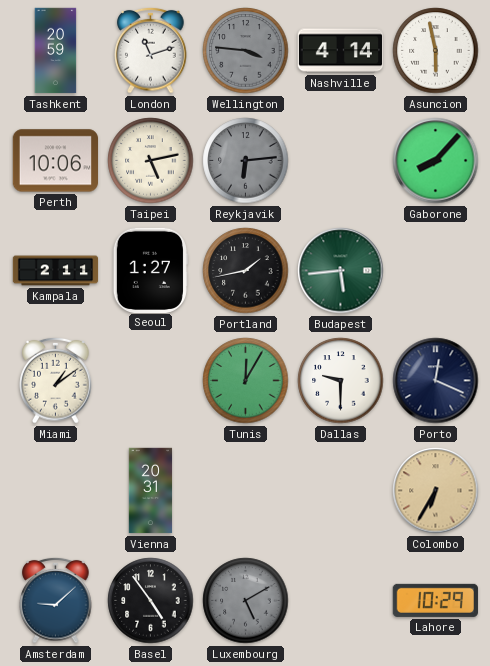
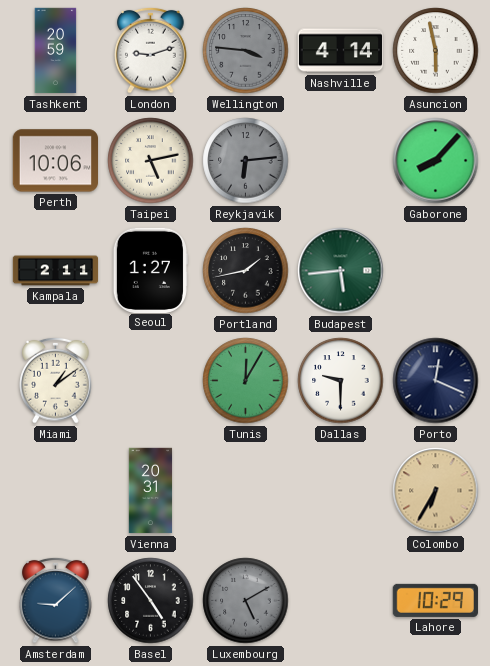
London: 11:12 -> 9:12
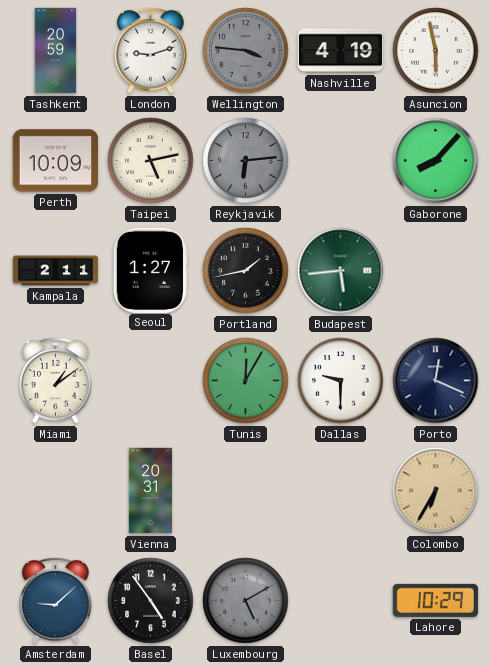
Nashville: 4:14 -> 4:19
Perth: 10:06 -> 10:09
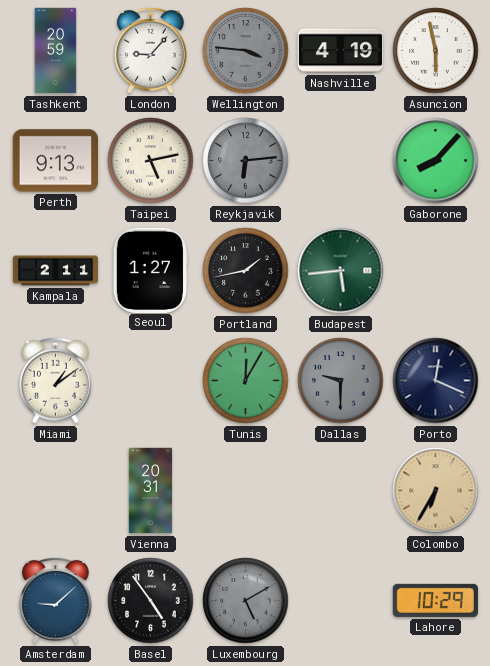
London: 9:12 -> 9:07
Perth: 10:09 -> 9:13
Dallas dial: white -> grey
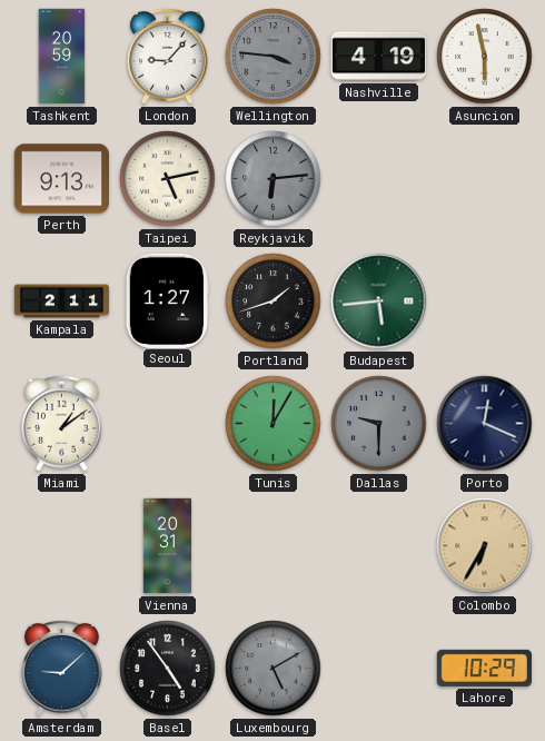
Gaborone: 8:07 -> none
Portland: 1:43 -> 1:42
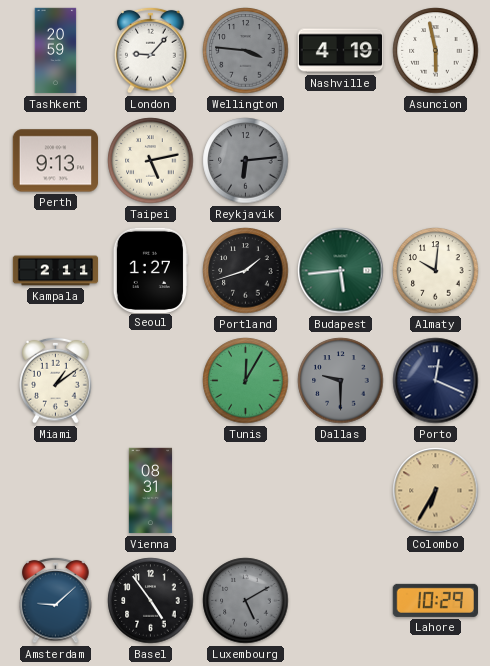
Almaty: none -> 10:01
Vienna: 20:31 -> 08:31
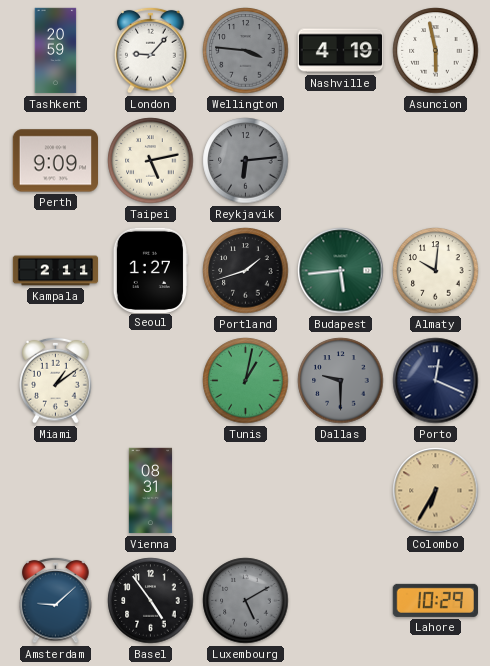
Perth: 9:13 -> 9:09
Tunis: 12:05 -> 1:02
